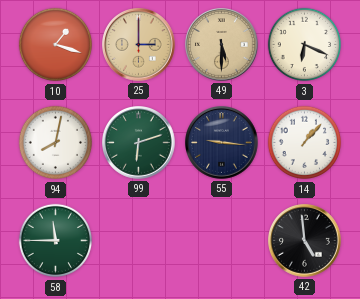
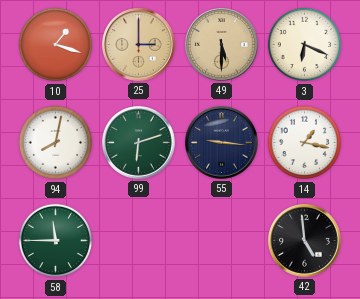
14: 1:07 -> 1:17
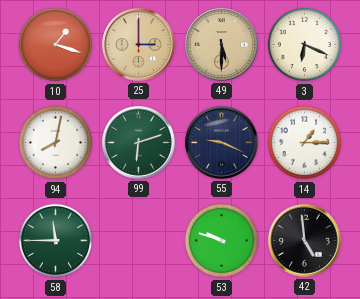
55: 9:16 -> 9:19
14: 1:17 -> 1:15
53: none -> 9:48
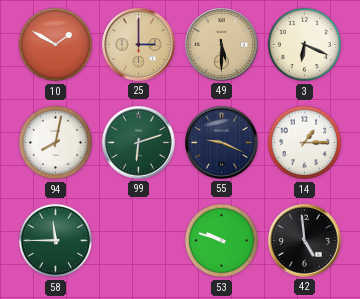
10: 1:18 -> 1:50
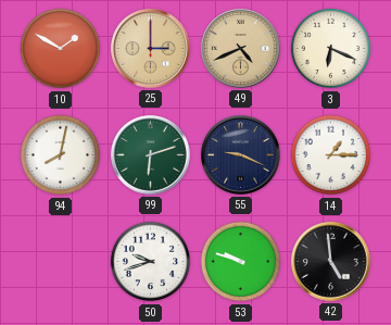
49: 5:30 -> 4:41
58: 11:45 -> none
50: none -> 9:42
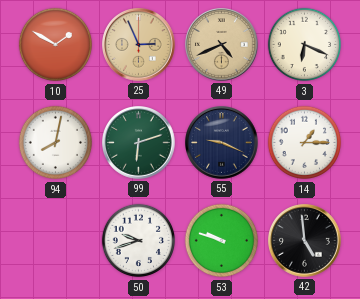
25: 3:00 -> 2:56
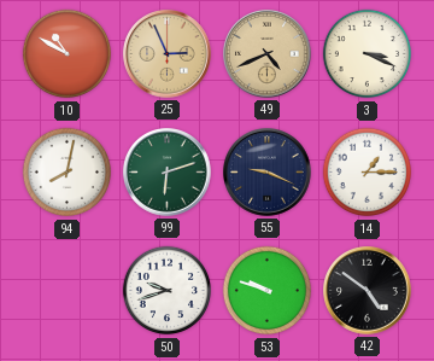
10: 1:50 -> 10:50
3: 6:19 -> 3:19
42: 4:59 -> 4:51
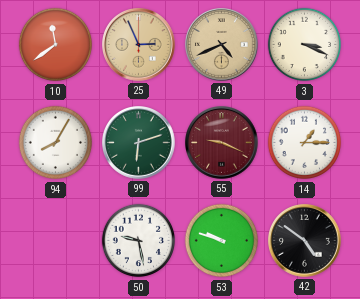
10: 10:50 -> 11:39
94: 8:02 -> 8:05
55 dial: navy -> burgundy
50: 9:42 -> 9:28
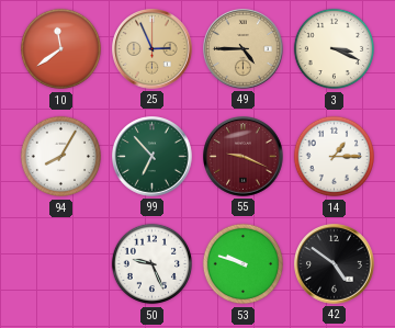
49: 4:41 -> 4:45
99: 6:12 -> 6:53
50: 9:28 -> 9:26
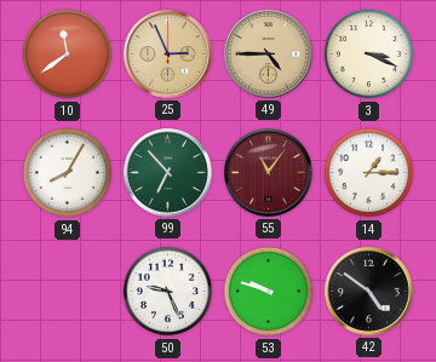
55: 9:19 -> 11:06
